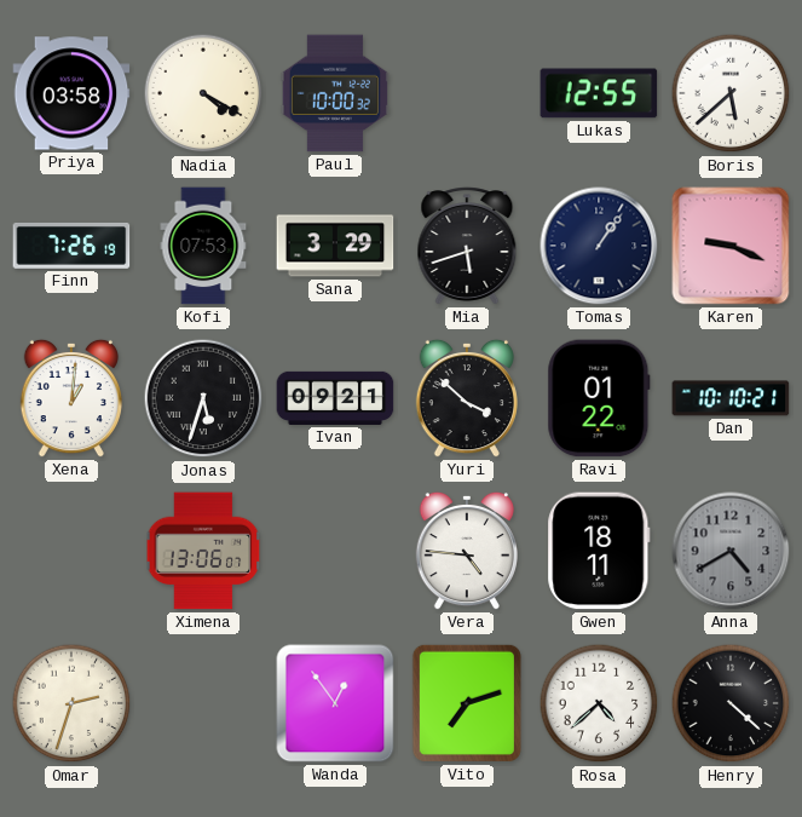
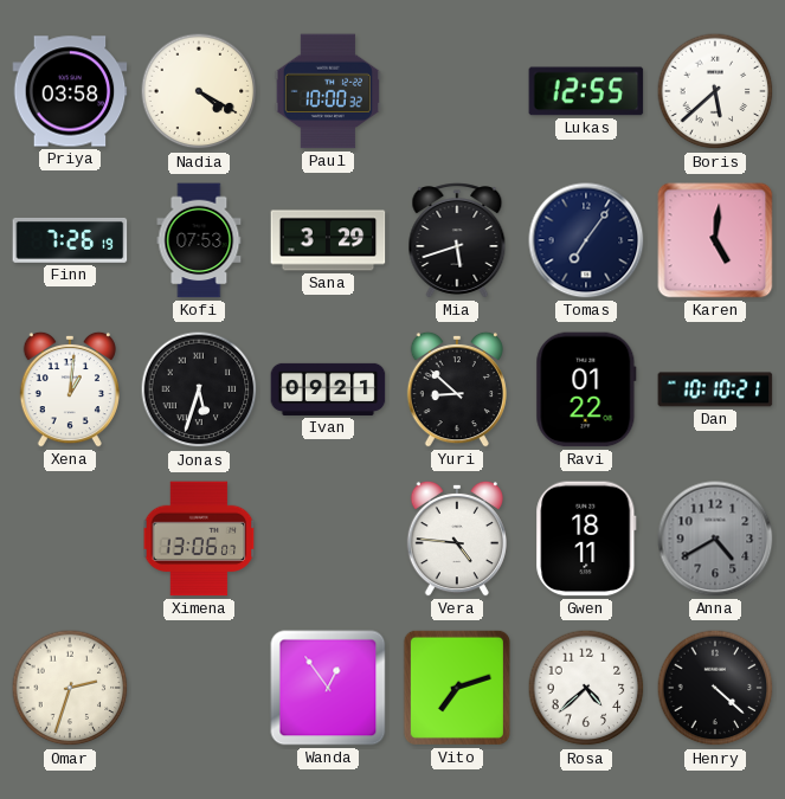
Tomas: 1:06 -> 7:06
Karen: 9:19 -> 5:01
Yuri: 3:52 -> 8:52
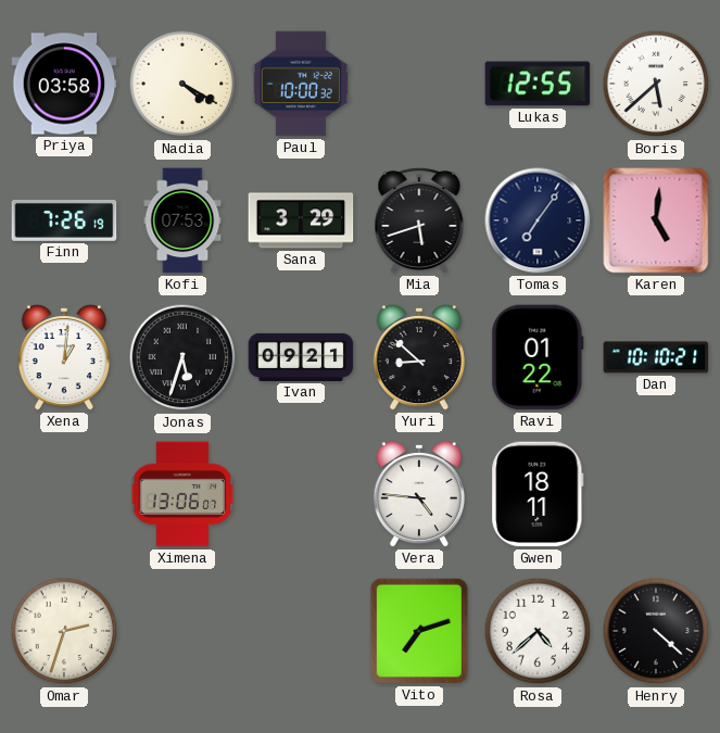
Anna: 4:40 -> none
Wanda: 12:54 -> none
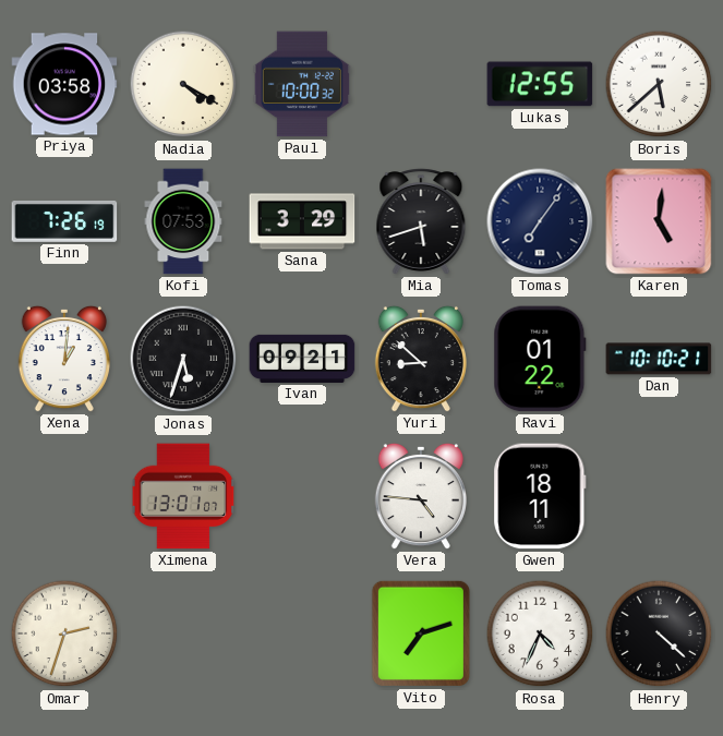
Ximena: 13:06 -> 13:01
Rosa: 4:38 -> 4:34
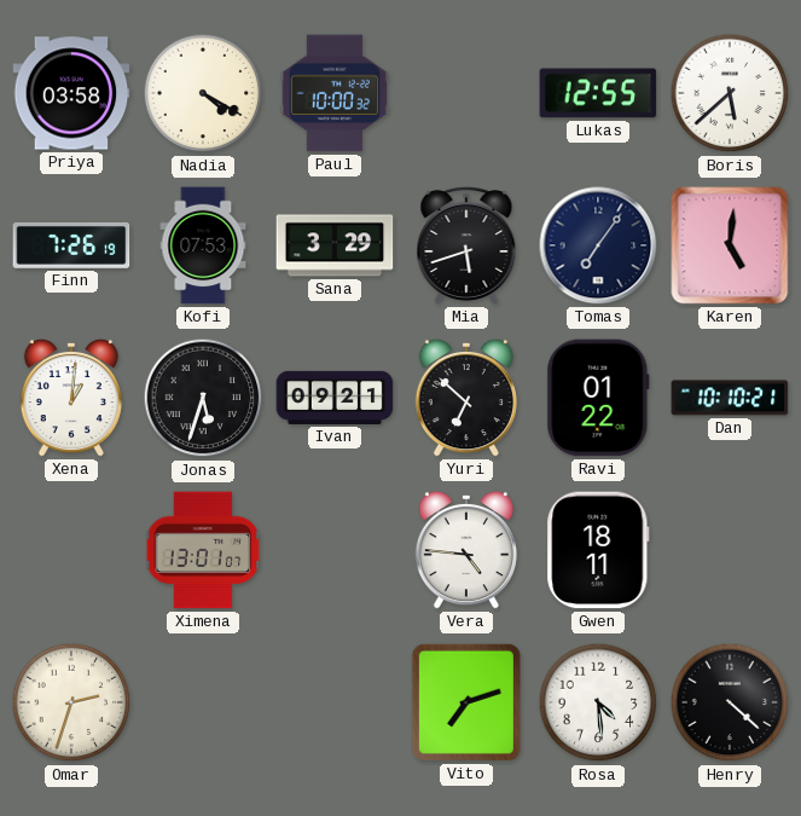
Yuri: 8:52 -> 6:52
Rosa: 4:34 -> 4:29
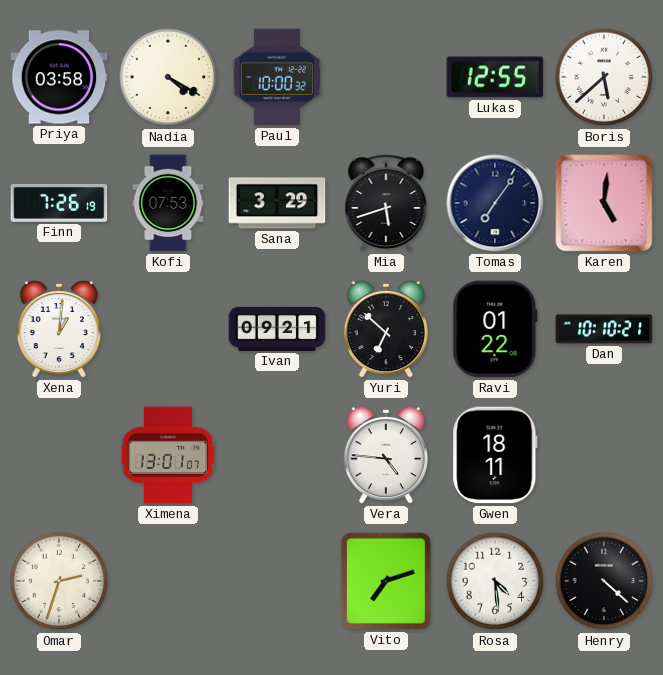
Jonas: 5:33 -> none
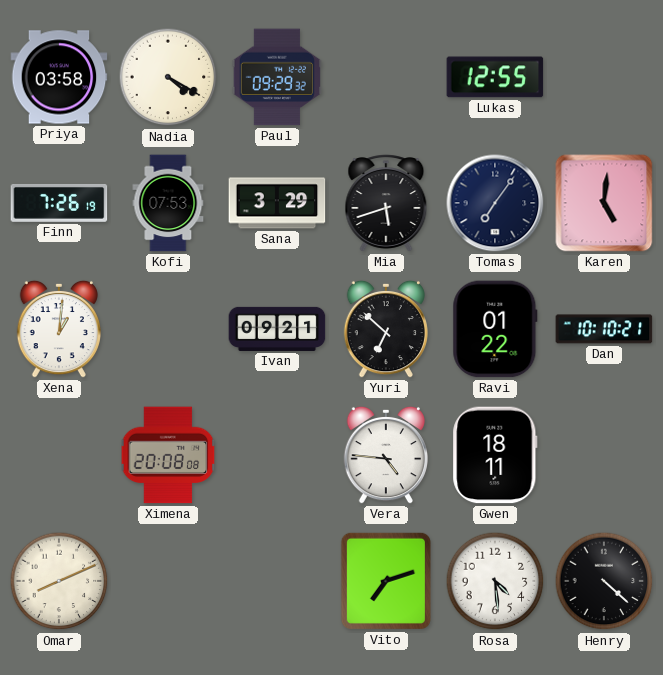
Paul: 10:00 -> 09:29
Boris: 5:38 -> none
Ximena: 13:01 -> 20:08
Omar: 2:33 -> 8:11
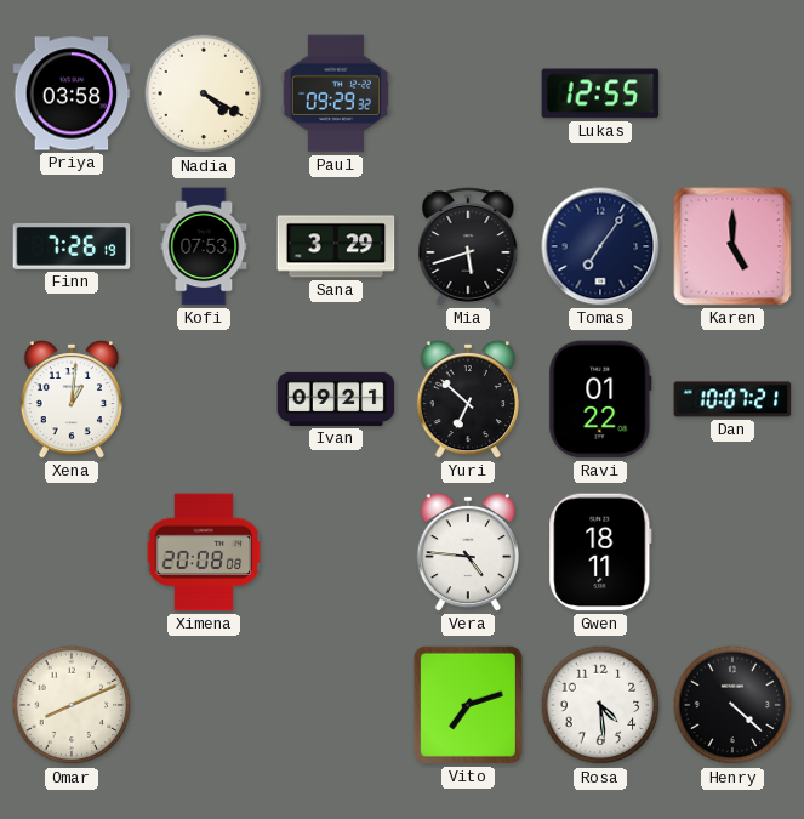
Karen: 5:01 -> 5:00
Dan: 10:10 -> 10:07
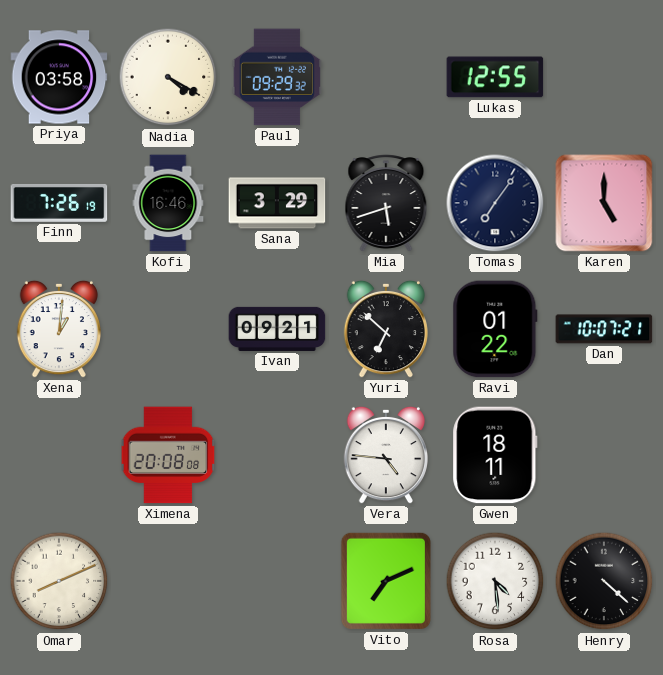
Kofi: 07:53 -> 16:46
Vito: 7:12 -> 7:11
